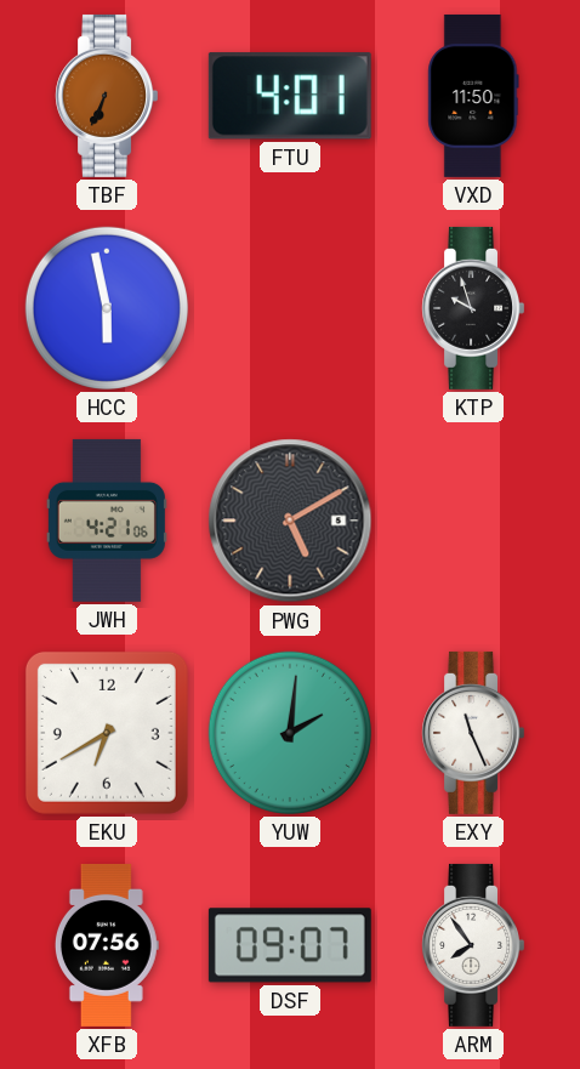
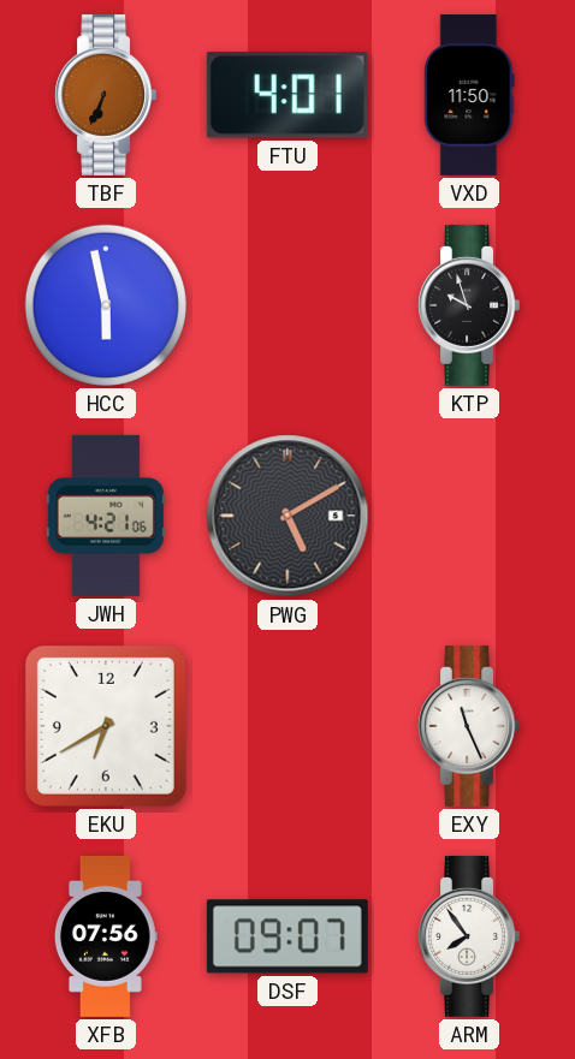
YUW: 2:01 -> none
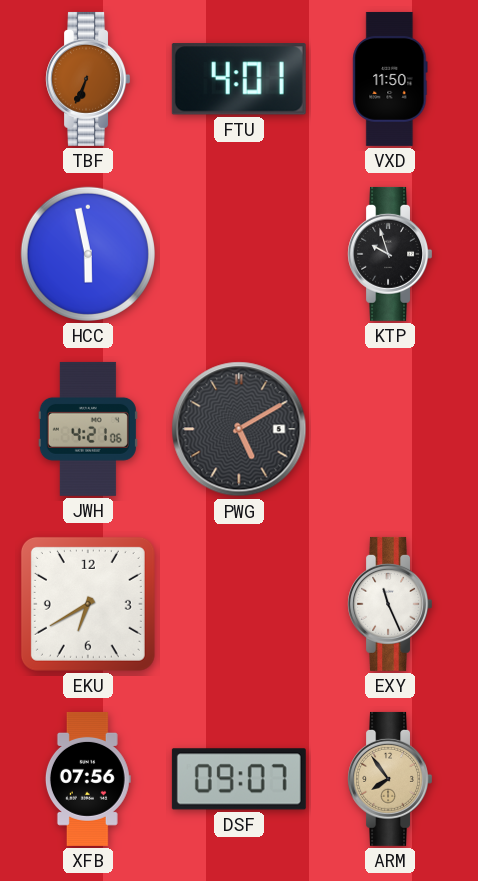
ARM dial: white -> champagne
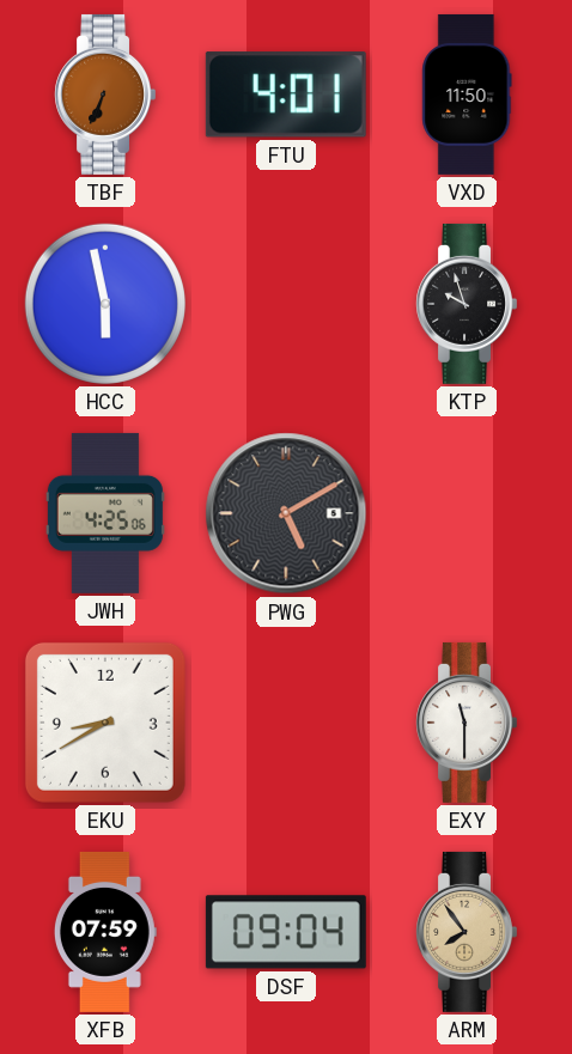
JWH: 4:21 -> 4:25
EKU: 6:40 -> 8:40
EXY: 11:26 -> 11:30
XFB: 07:56 -> 07:59
DSF: 09:07 -> 09:04
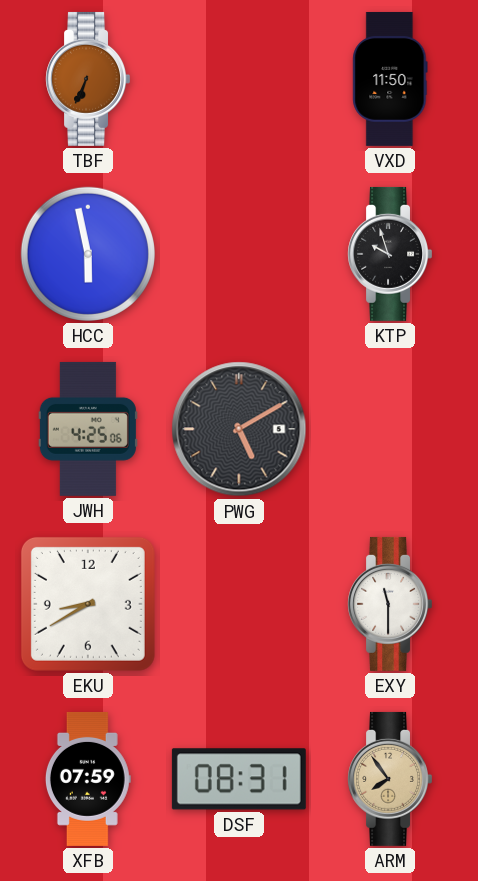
FTU: 4:01 -> none
DSF: 09:04 -> 08:31
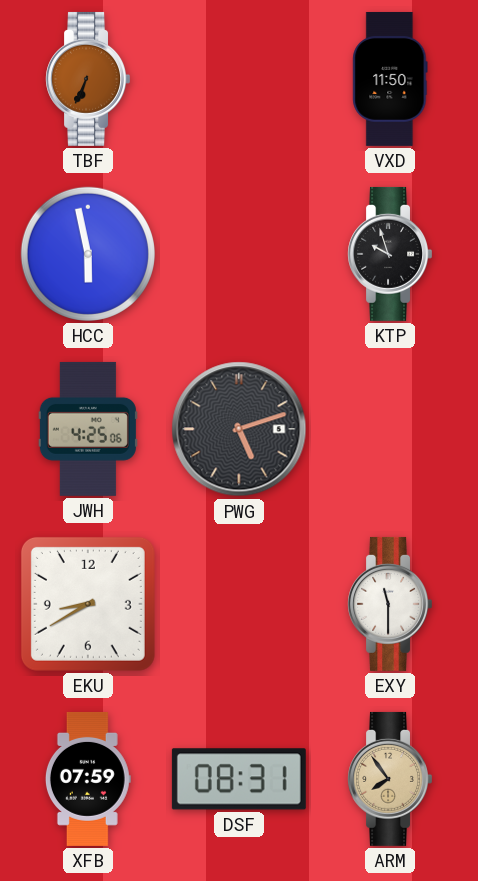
PWG: 5:10 -> 5:12
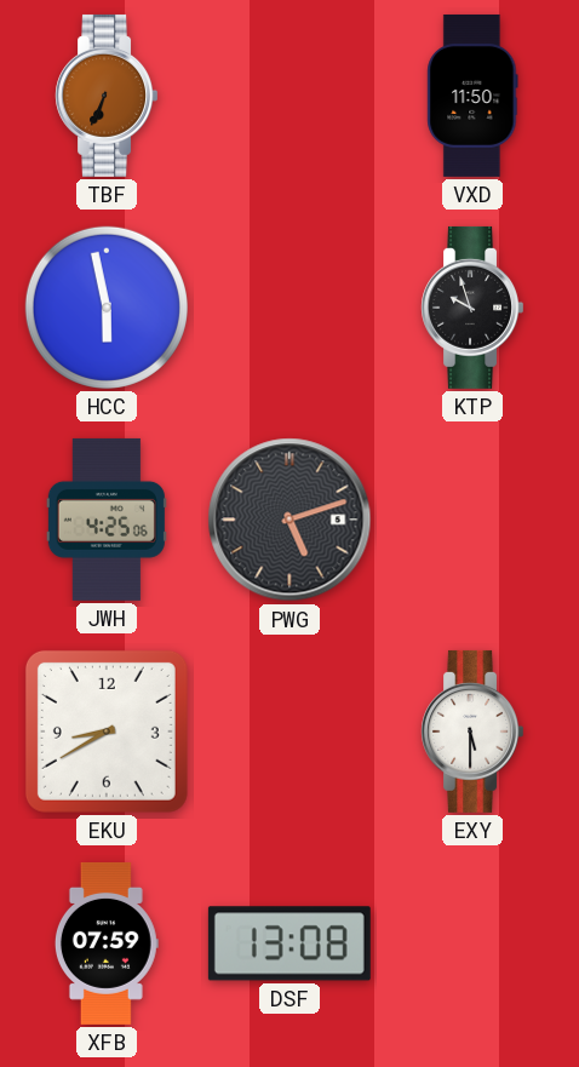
EXY: 11:30 -> 5:30
DSF: 08:31 -> 13:08
ARM: 7:54 -> none
